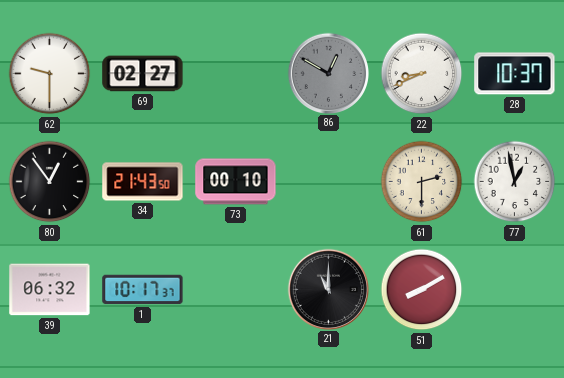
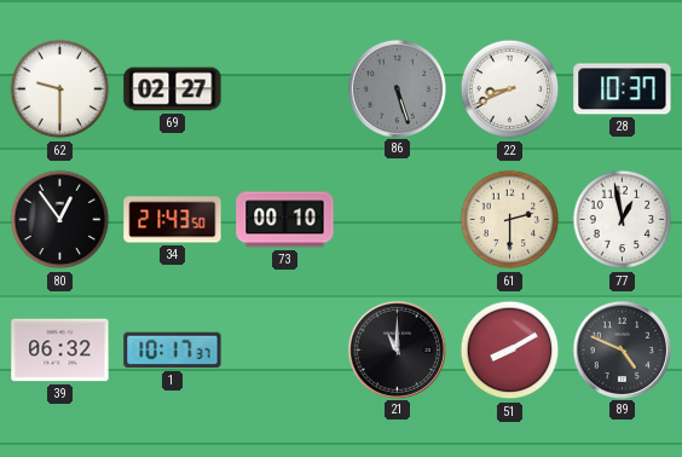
86: 12:50 -> 5:27
89: none -> 4:49
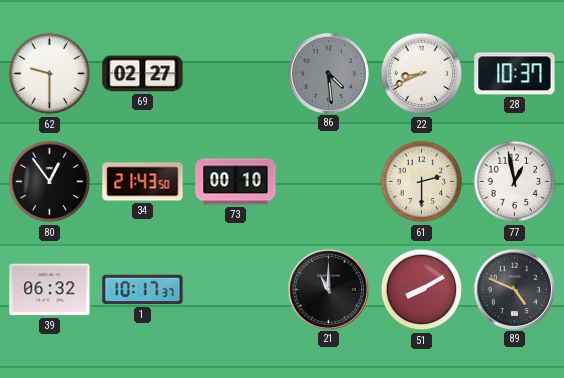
86: 5:27 -> 4:29
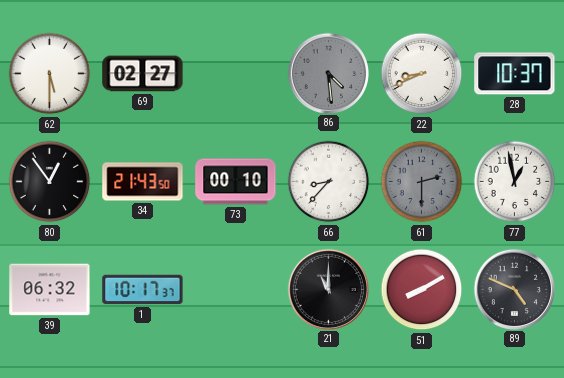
62: 9:30 -> 5:30
66: none -> 8:37
61 dial: cream -> grey
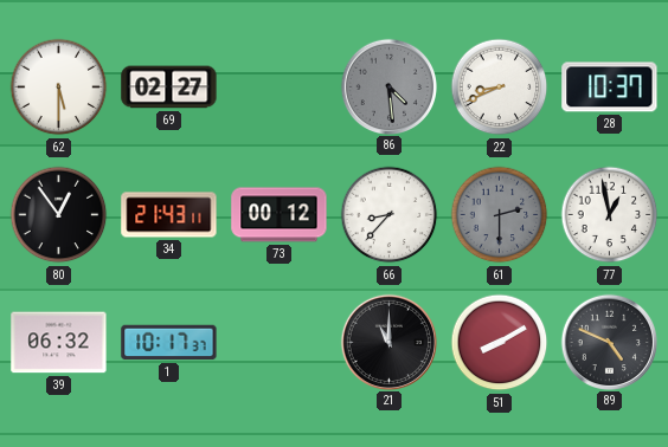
34: 21:43:50 -> 21:43:11
73: 00:10 -> 00:12
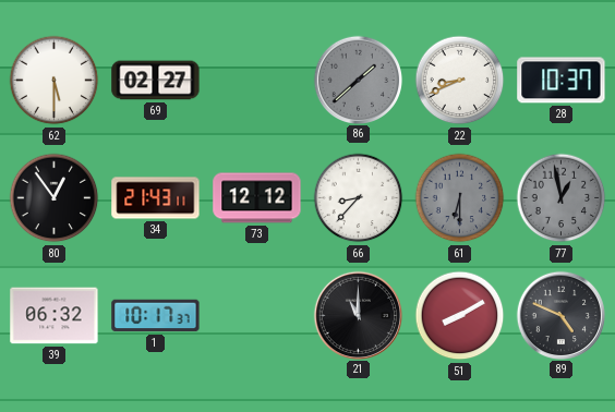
86: 4:29 -> 1:38
73: 00:12 -> 12:12
61: 2:30 -> 6:30
77 dial: white -> grey
